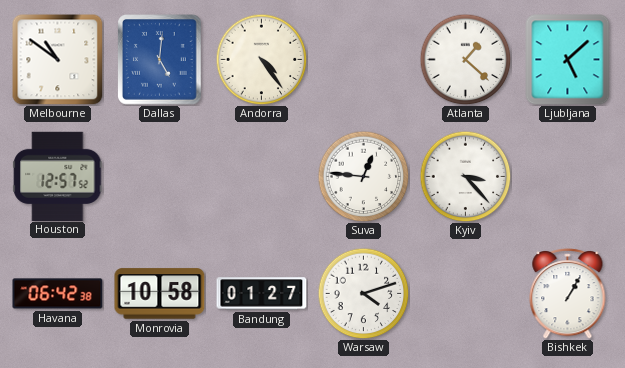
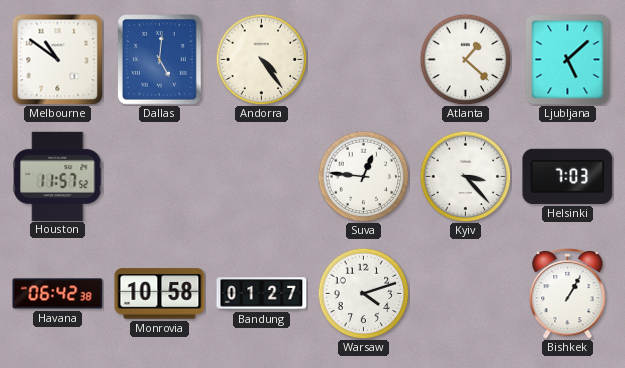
Houston: 12:57 -> 11:57
Helsinki: none -> 7:03
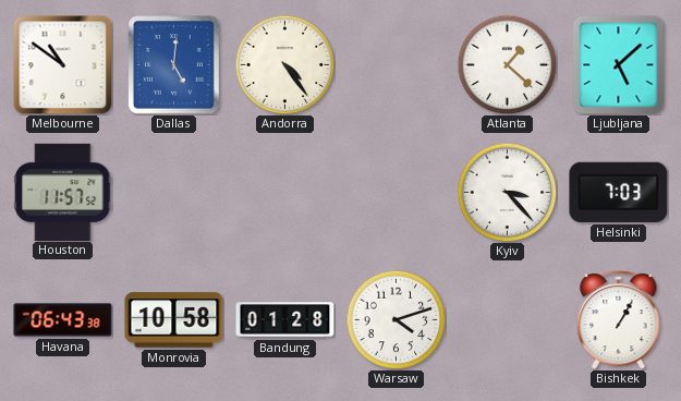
Suva: 12:46 -> none
Havana: 06:42 -> 06:43
Bandung: 01:27 -> 01:28
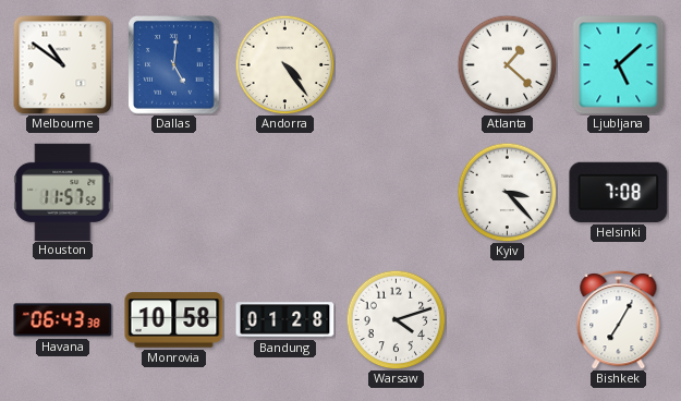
Helsinki: 7:03 -> 7:08
Bishkek: 1:05 -> 7:05
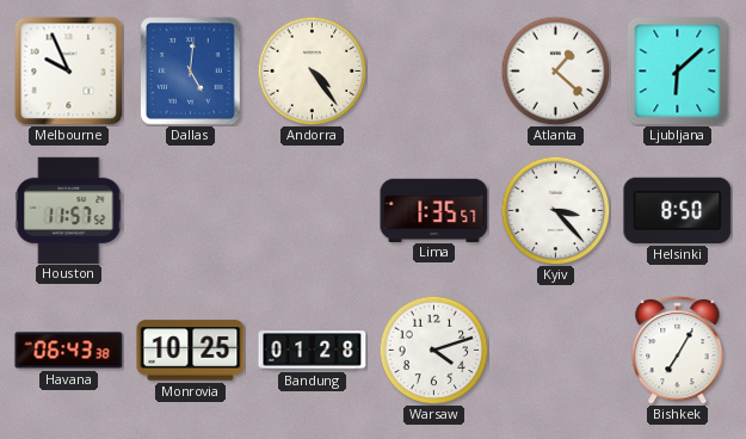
Melbourne: 10:51 -> 9:56
Ljubljana: 5:08 -> 6:08
Lima: none -> 1:35
Helsinki: 7:08 -> 8:50
Monrovia: 10:58 -> 10:25
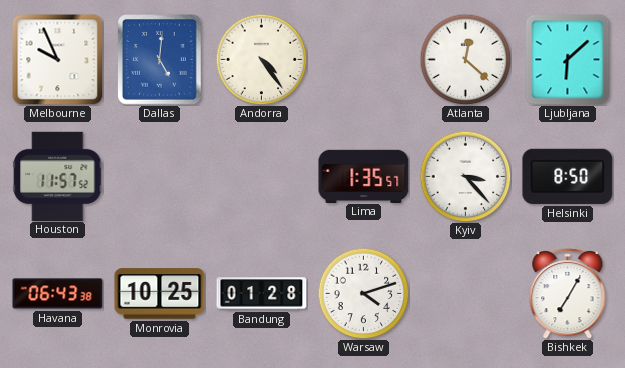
Atlanta: 1:22 -> 12:22
